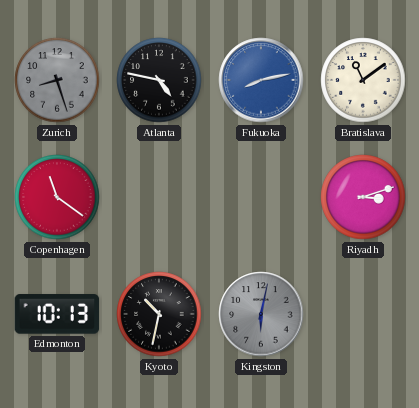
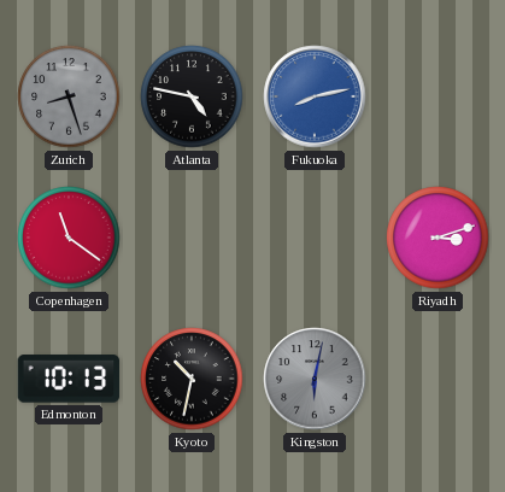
Bratislava: 11:09 -> none
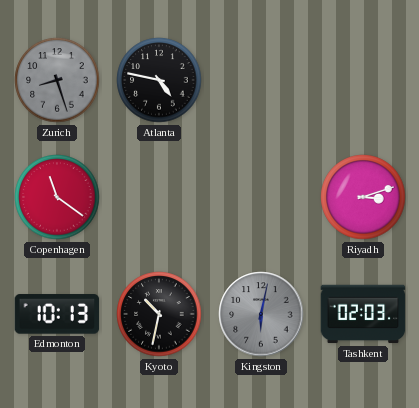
Fukuoka: 8:13 -> none
Tashkent: none -> 02:03
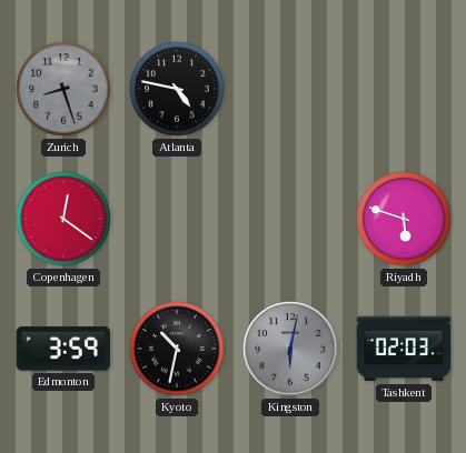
Copenhagen: 11:21 -> 12:21
Riyadh: 3:12 -> 5:48
Edmonton: 10:13 -> 3:59
